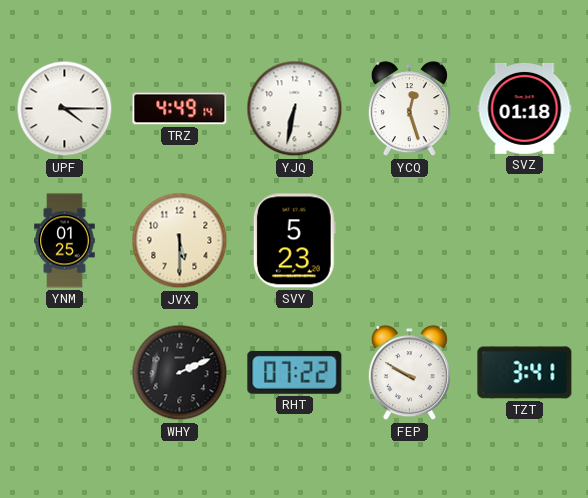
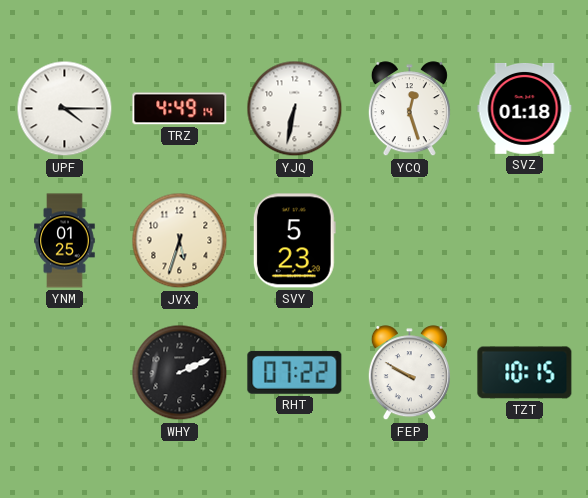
JVX: 5:30 -> 5:33
TZT: 3:41 -> 10:15
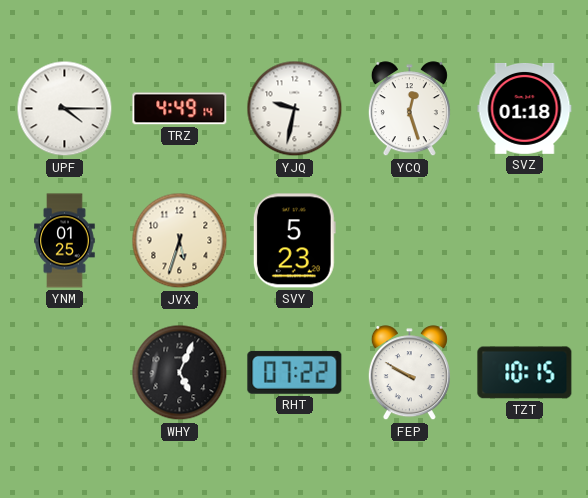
YJQ: 6:32 -> 9:32
WHY: 2:11 -> 5:04
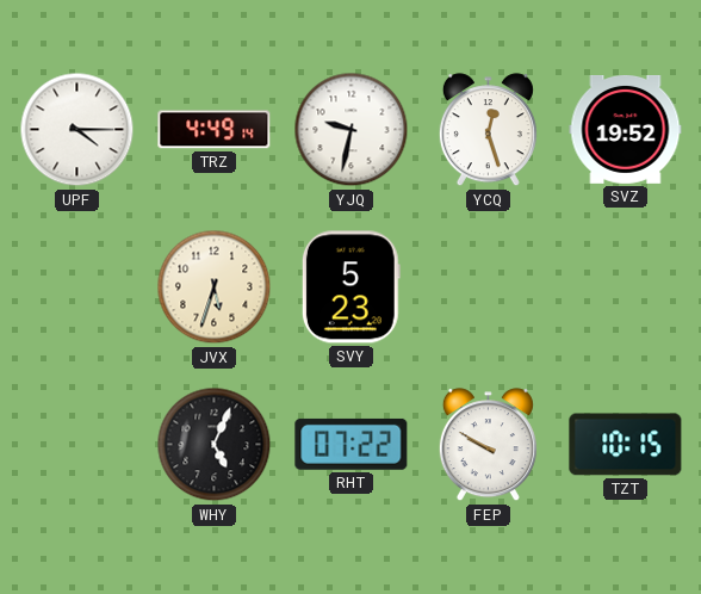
SVZ: 01:18 -> 19:52
YNM: 01:25 -> none
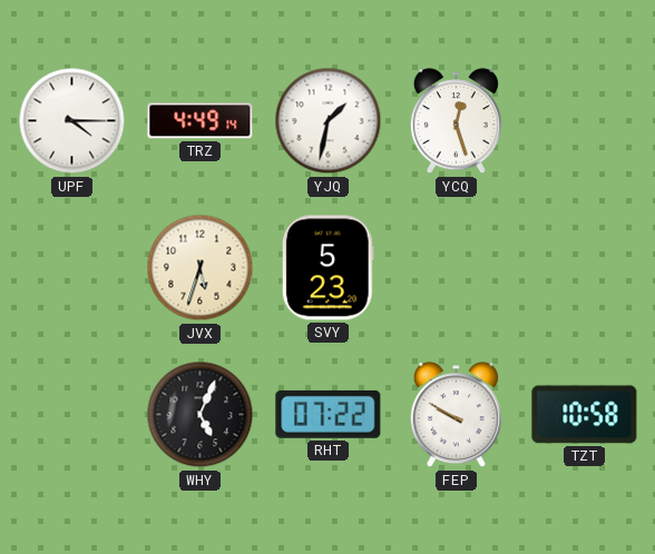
YJQ: 9:32 -> 1:32
SVZ: 19:52 -> none
TZT: 10:15 -> 10:58
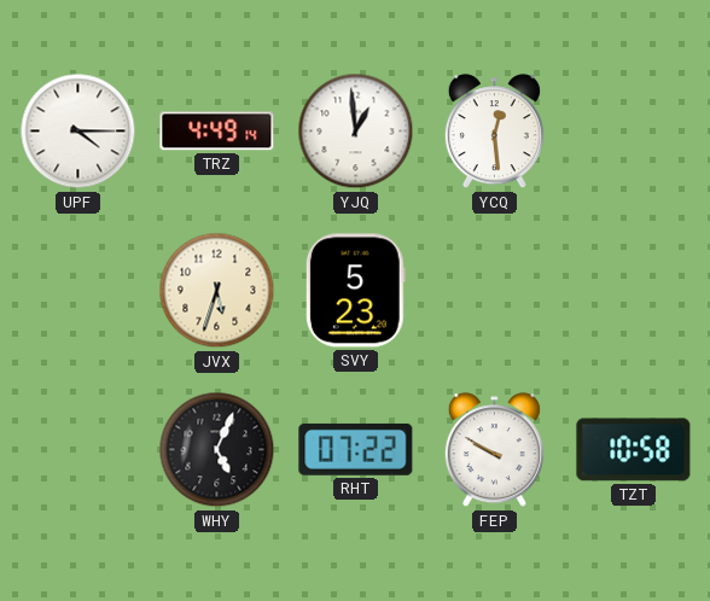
YJQ: 1:32 -> 12:59
YCQ: 12:27 -> 12:29
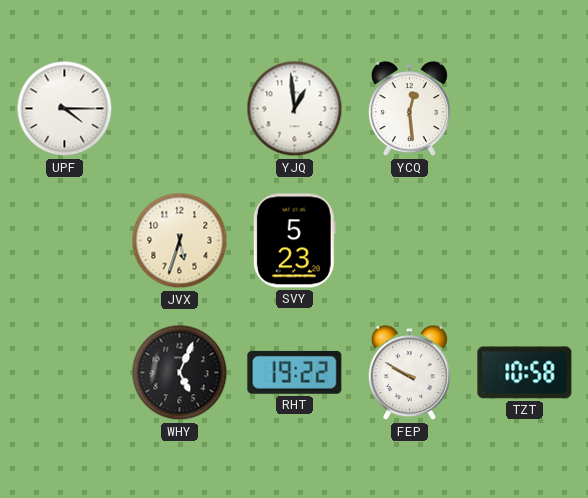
TRZ: 4:49 -> none
RHT: 07:22 -> 19:22
